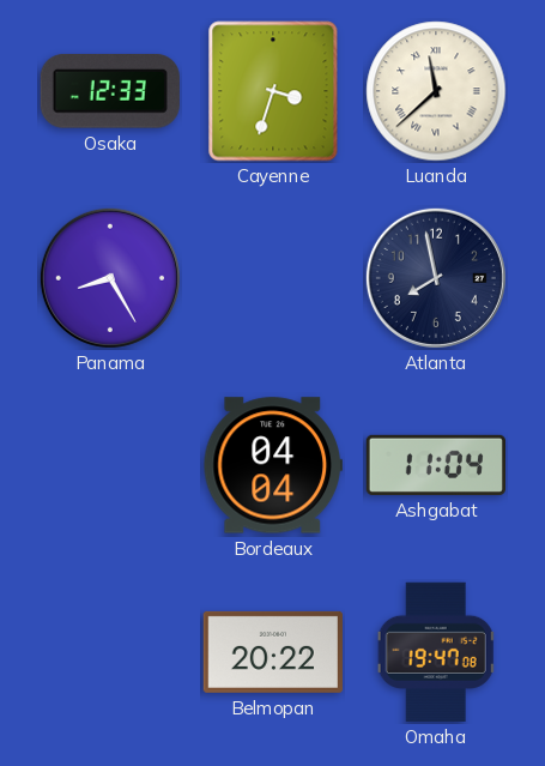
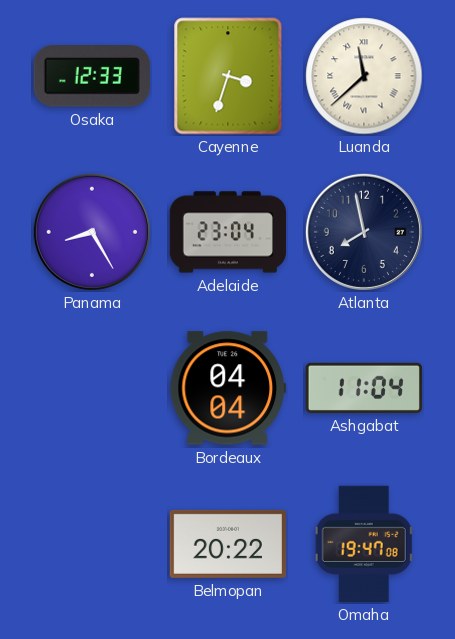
Adelaide: none -> 23:04
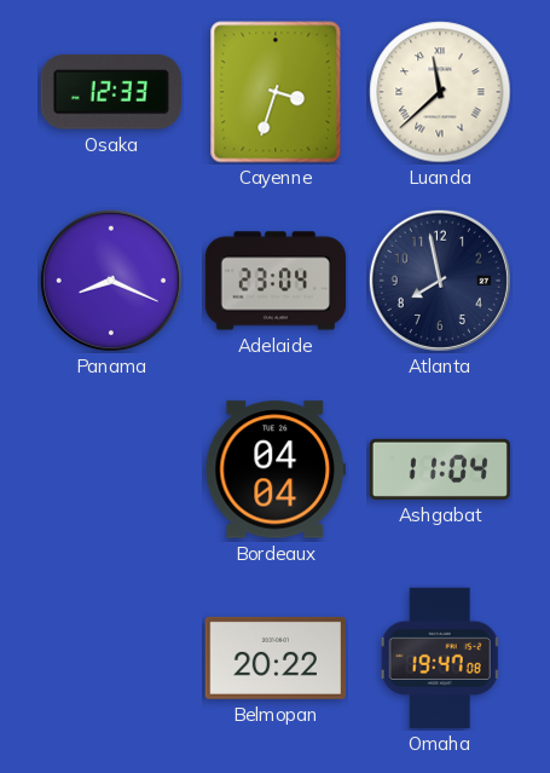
Panama: 8:25 -> 8:19
